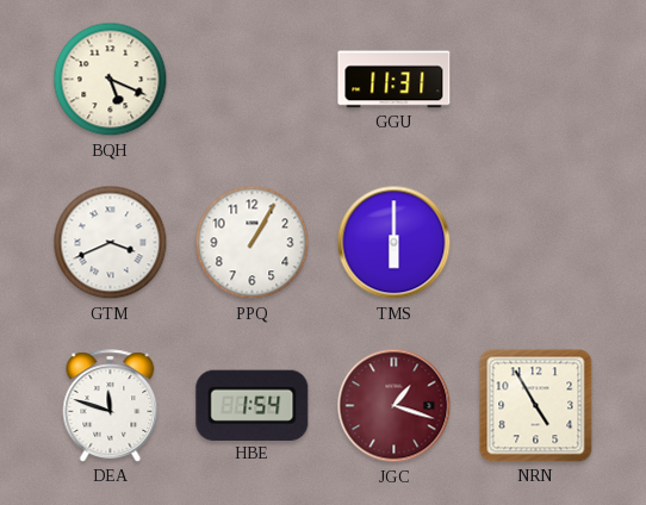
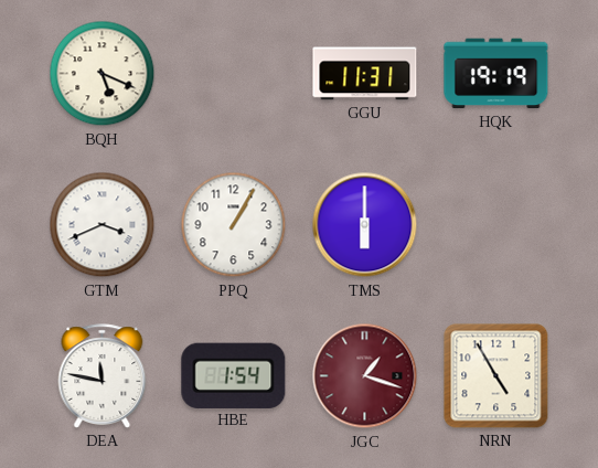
HQK: none -> 19:19
DEA: 11:48 -> 11:47
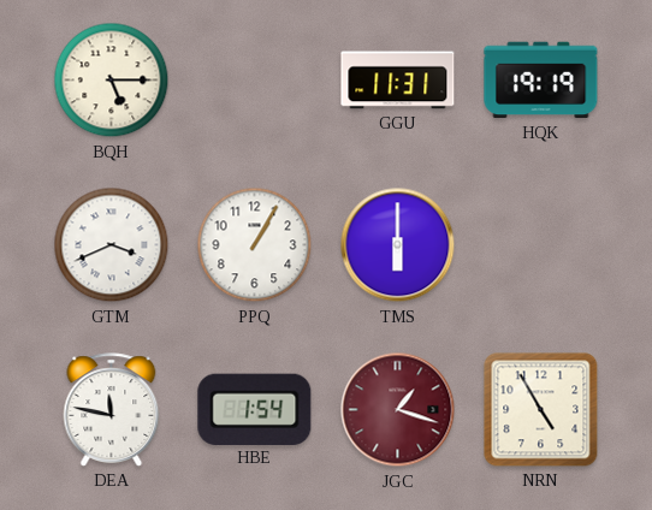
BQH: 5:19 -> 5:15
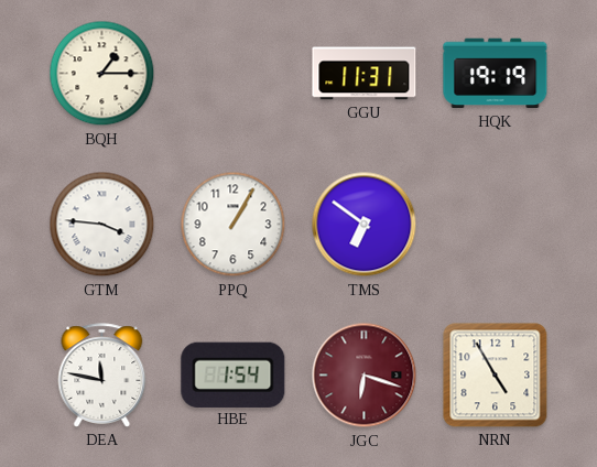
BQH: 5:15 -> 1:15
GTM: 3:41 -> 3:46
TMS: 6:00 -> 6:51
JGC: 1:18 -> 6:18
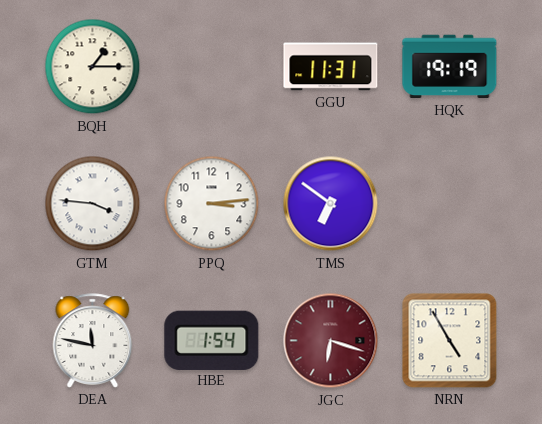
PPQ: 1:05 -> 3:14
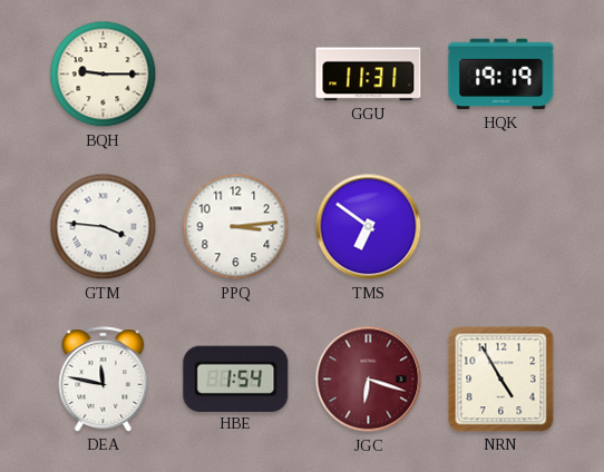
BQH: 1:15 -> 9:15
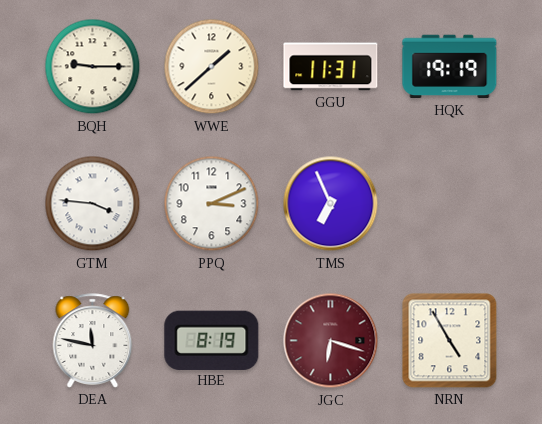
WWE: none -> 1:38
PPQ: 3:14 -> 3:11
TMS: 6:51 -> 6:56
HBE: 1:54 -> 8:19
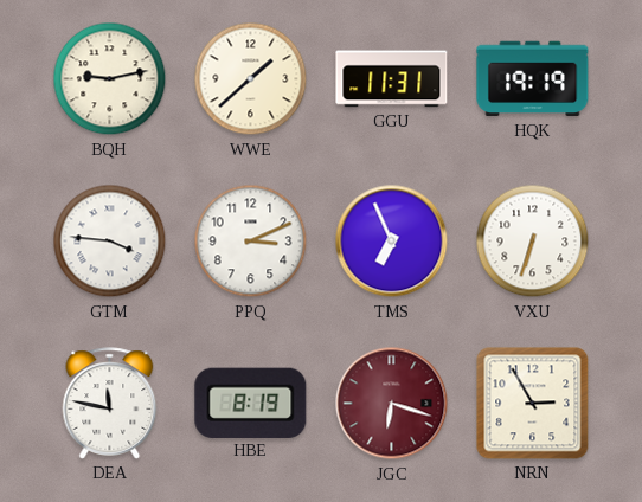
BQH: 9:15 -> 9:13
VXU: none -> 6:33
NRN: 4:55 -> 2:55
